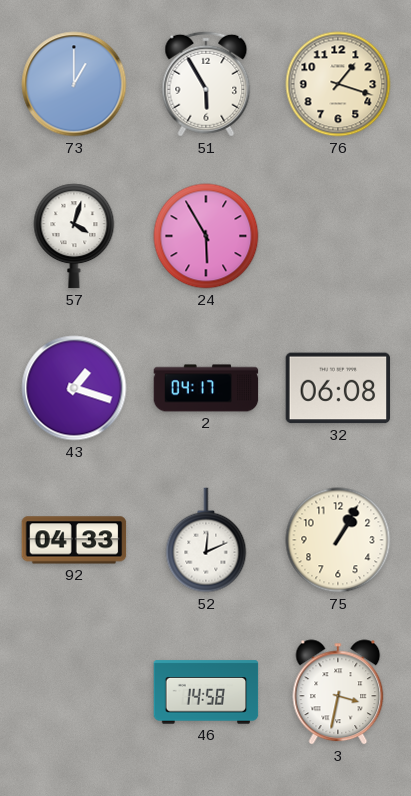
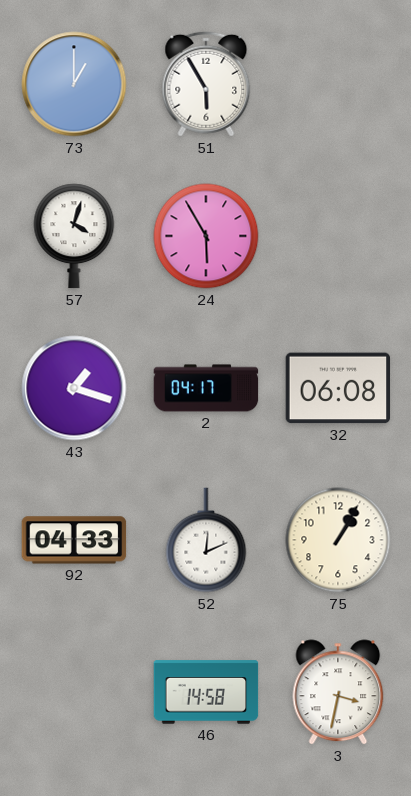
76: 1:18 -> none
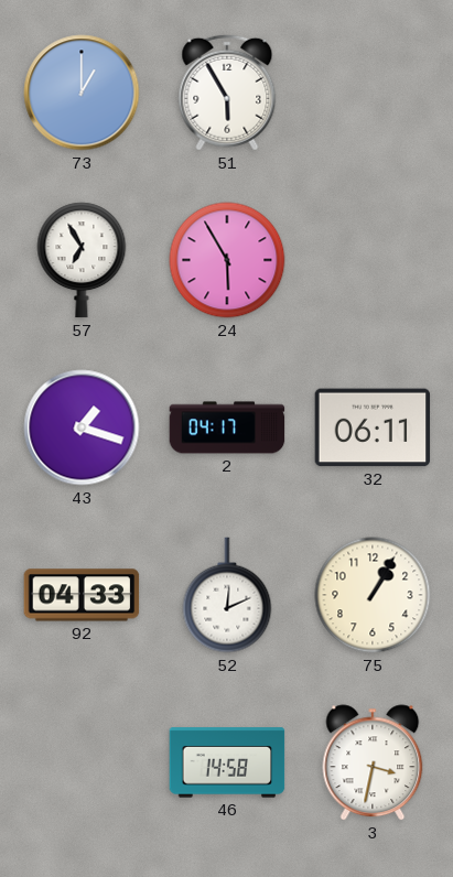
57: 4:03 -> 6:55
32: 06:08 -> 06:11
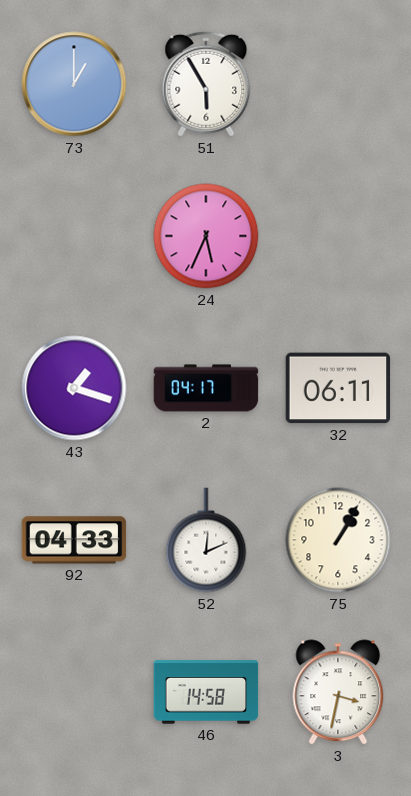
57: 6:55 -> none
24: 5:55 -> 5:34
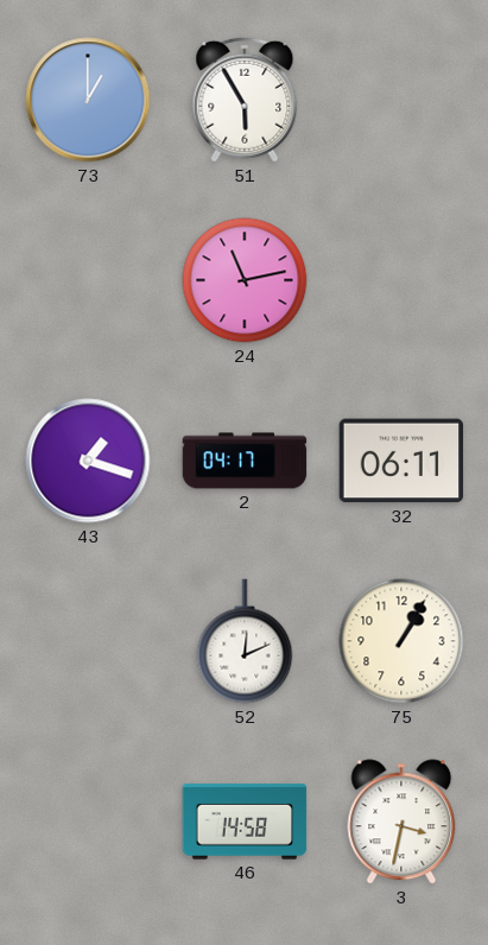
24: 5:34 -> 11:13
92: 04:33 -> none
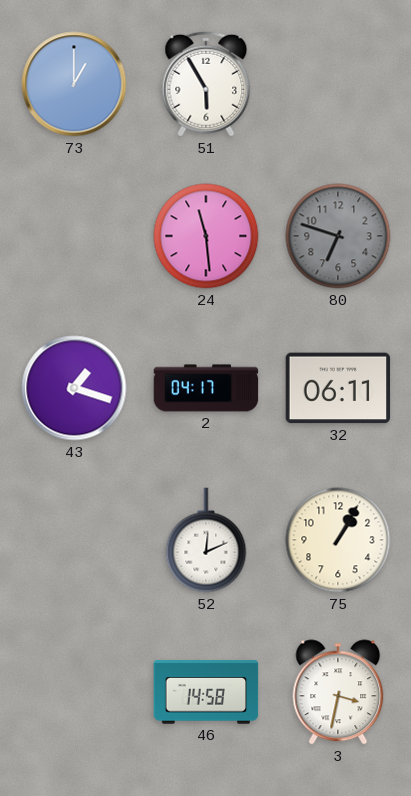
24: 11:13 -> 11:29
80: none -> 6:48
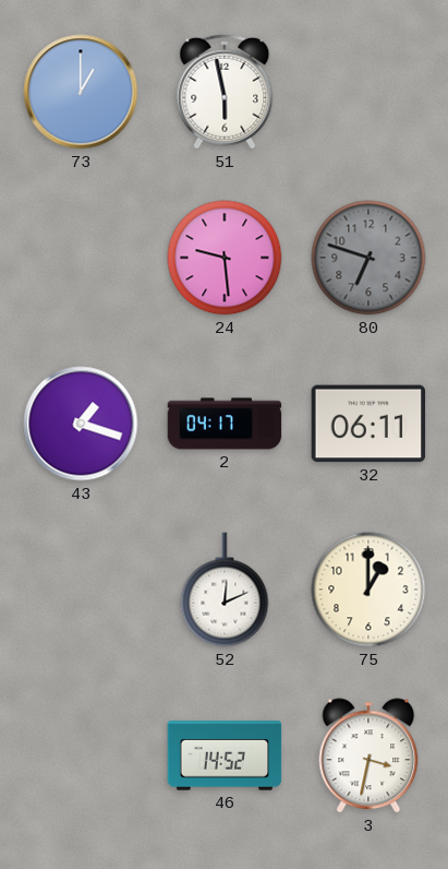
51: 5:55 -> 5:58
24: 11:29 -> 9:29
75: 1:05 -> 1:00
46: 14:58 -> 14:52
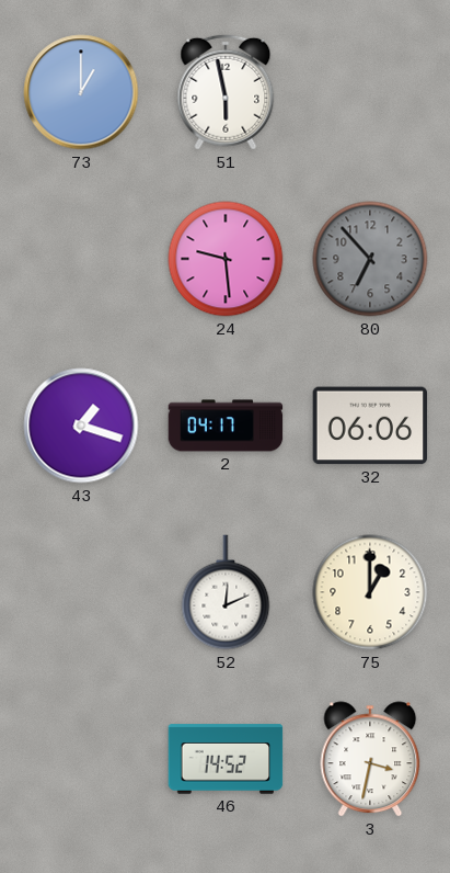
80: 6:48 -> 6:53
32: 06:11 -> 06:06
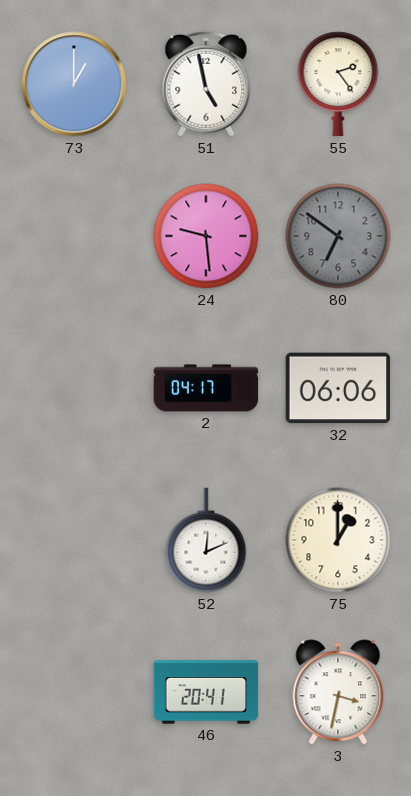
51: 5:58 -> 4:58
55: none -> 2:24
80: 6:53 -> 6:51
43: 1:18 -> none
46: 14:52 -> 20:41
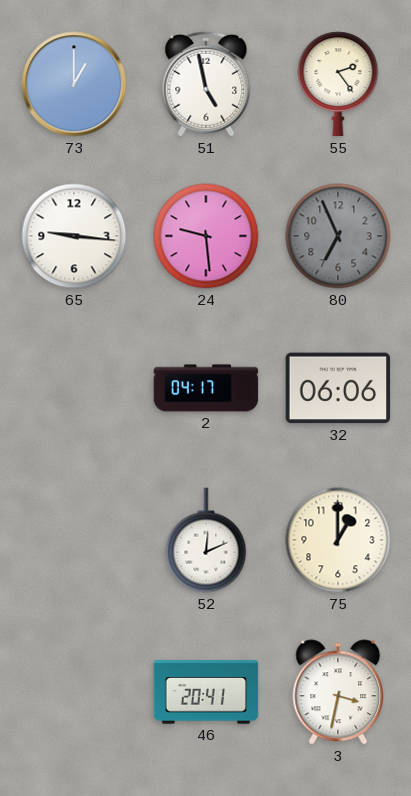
65: none -> 9:16
80: 6:51 -> 6:56
